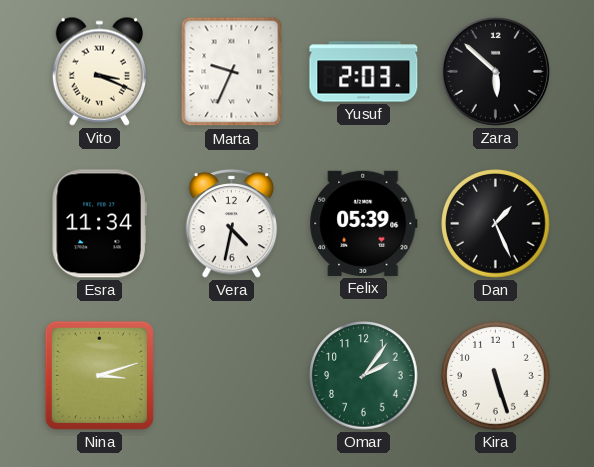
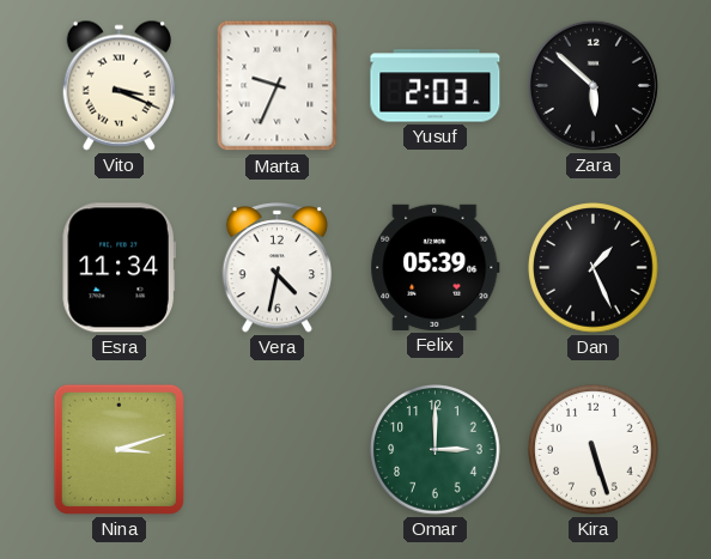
Omar: 2:06 -> 3:00
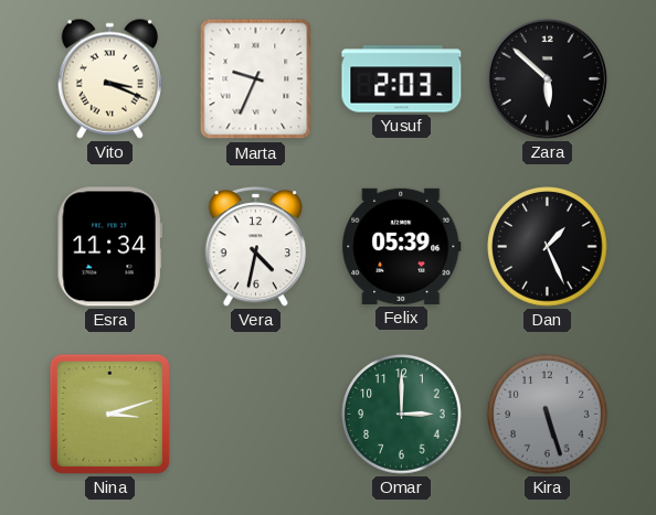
Kira dial: white -> grey
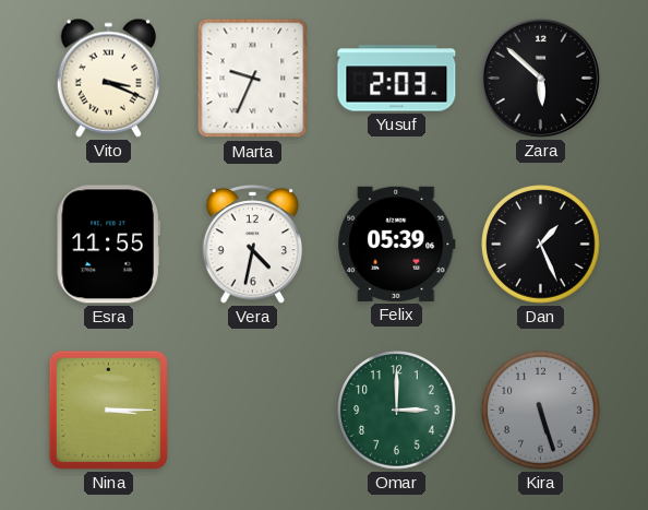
Esra: 11:34 -> 11:55
Nina: 3:12 -> 3:15
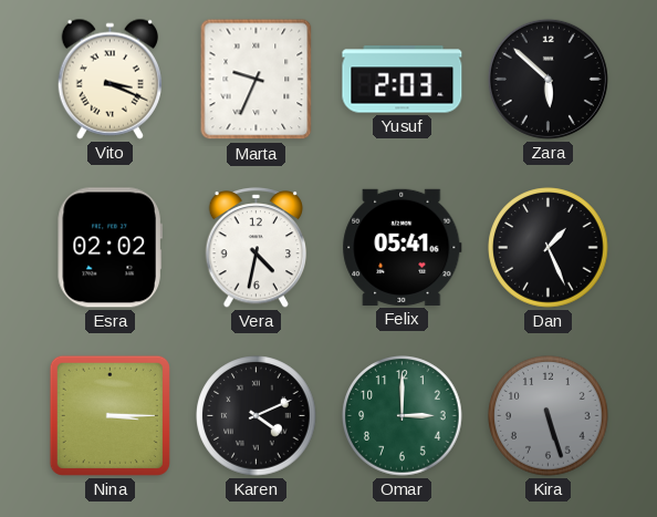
Esra: 11:55 -> 02:02
Felix: 05:39 -> 05:41
Karen: none -> 4:11
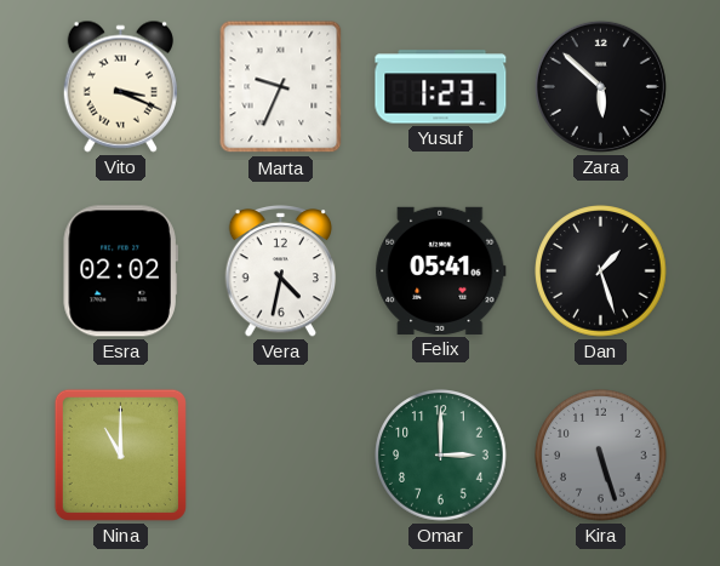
Yusuf: 2:03 -> 1:23
Dan: 1:26 -> 1:27
Nina: 3:15 -> 11:00
Karen: 4:11 -> none
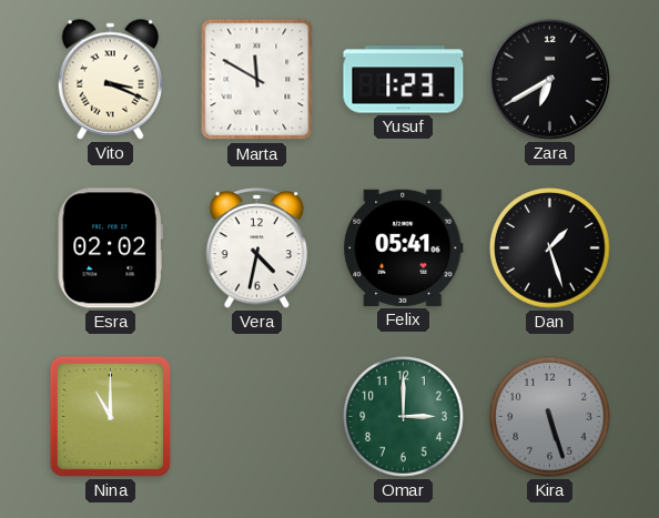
Marta: 9:34 -> 11:50
Zara: 5:52 -> 6:40
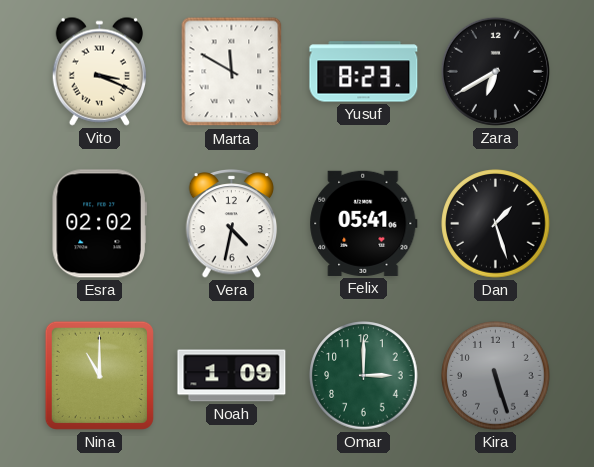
Yusuf: 1:23 -> 8:23
Noah: none -> 1:09
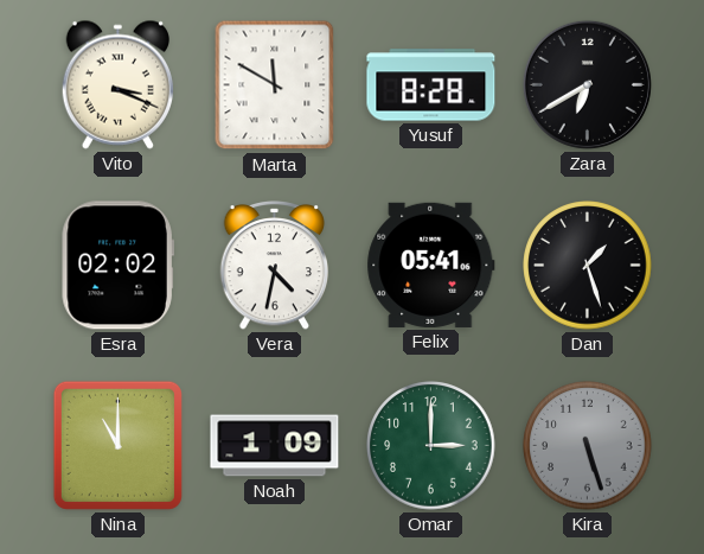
Yusuf: 8:23 -> 8:28
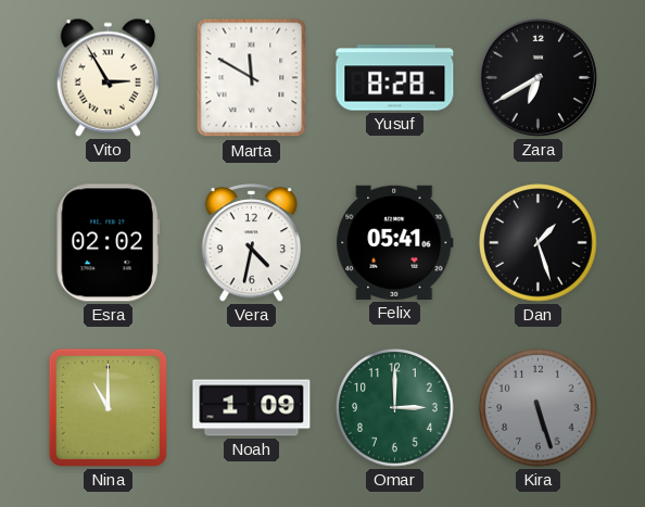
Vito: 3:19 -> 2:55
